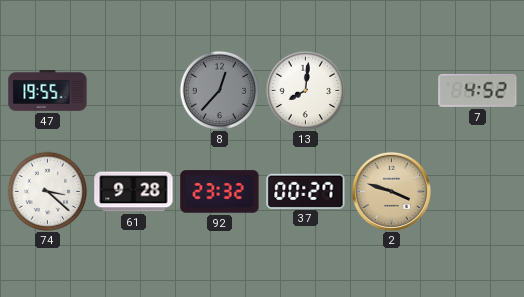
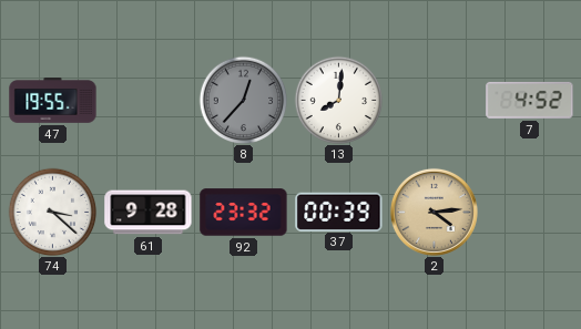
37: 00:27 -> 00:39
2: 3:48 -> 4:14
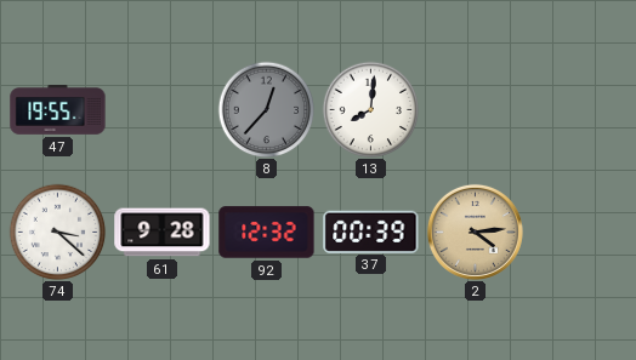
7: 4:52 -> none
92: 23:32 -> 12:32
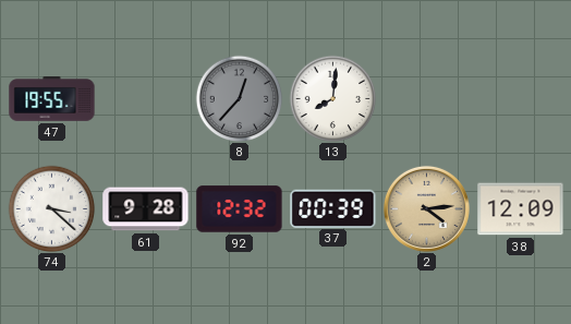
38: none -> 12:09
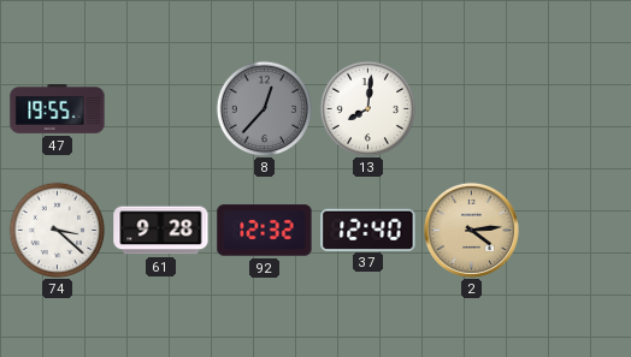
37: 00:39 -> 12:40
38: 12:09 -> none
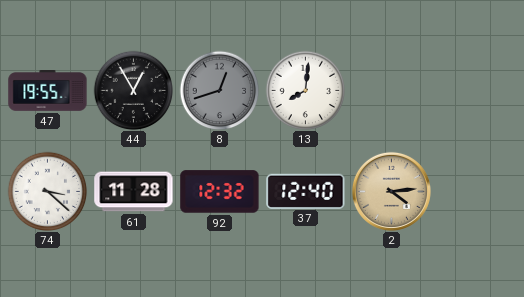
44: none -> 12:55
8: 12:37 -> 12:42
61: 9:28 -> 11:28
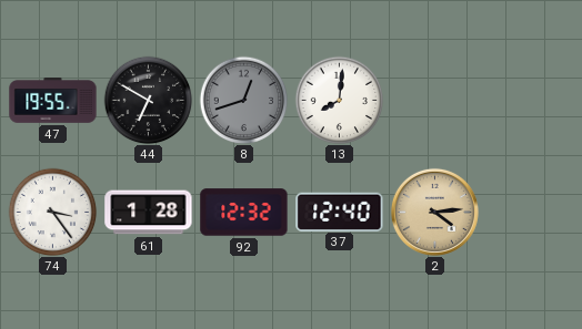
44: 12:55 -> 6:50
74: 3:22 -> 3:24
61: 11:28 -> 1:28
